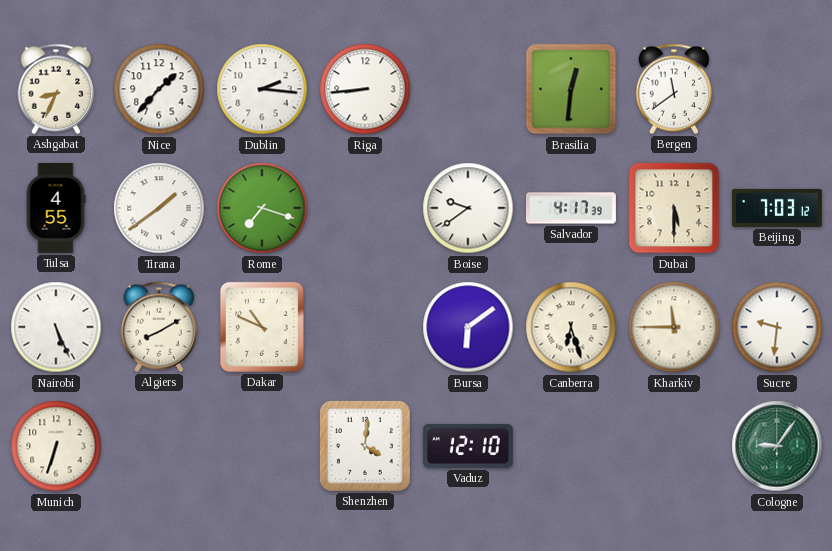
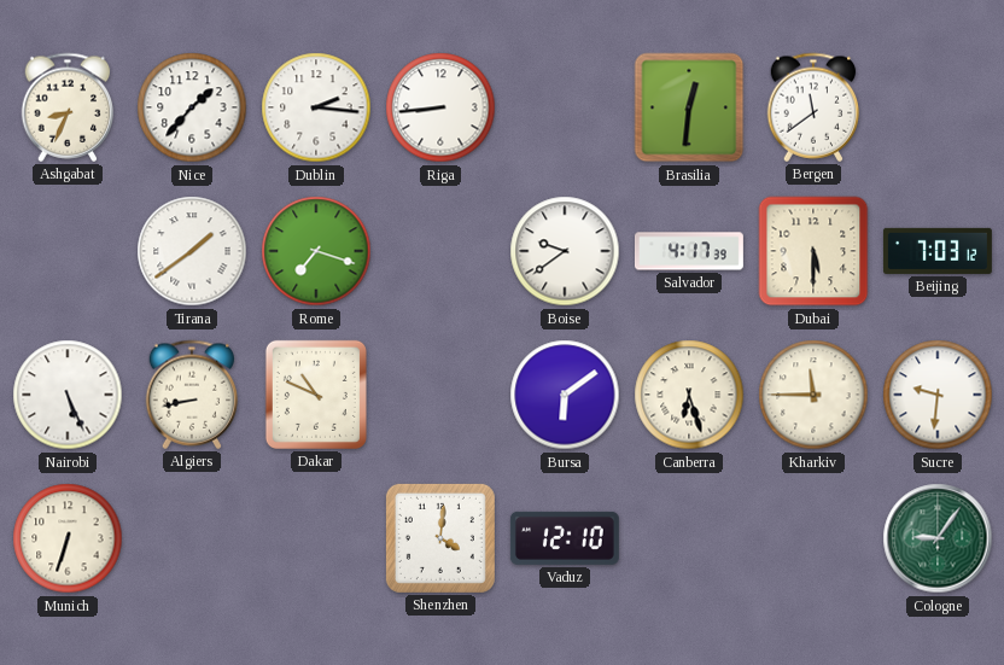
Tulsa: 4:55 -> none
Algiers: 8:10 -> 8:43
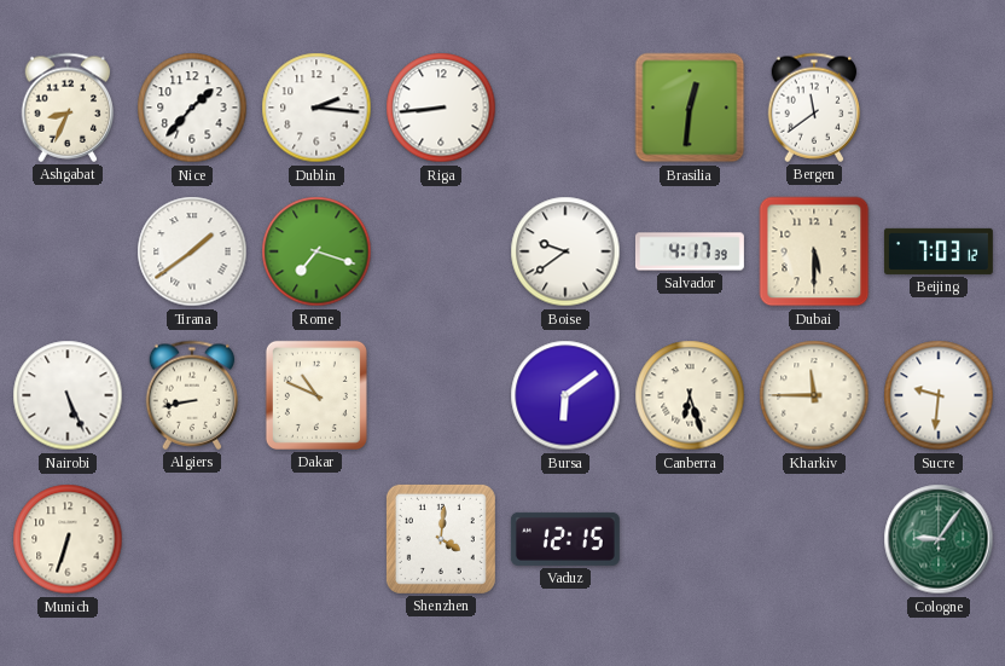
Vaduz: 12:10 -> 12:15
